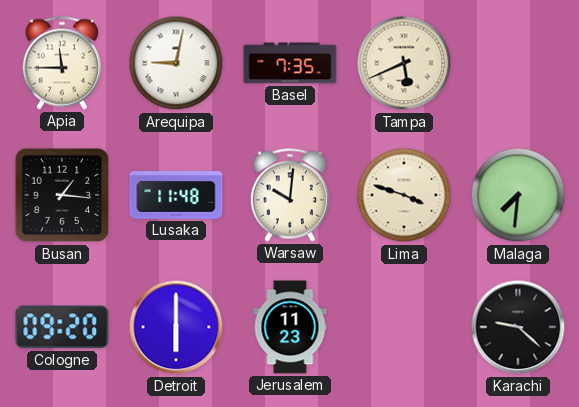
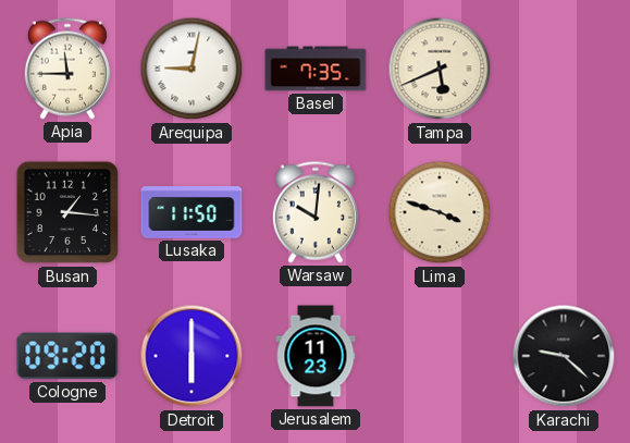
Lusaka: 11:48 -> 11:50
Malaga: 7:31 -> none
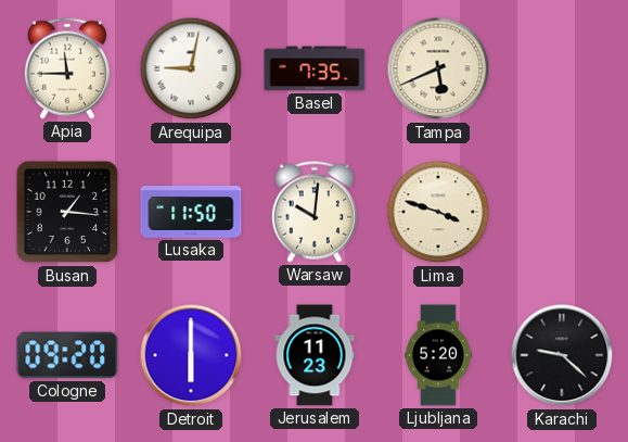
Ljubljana: none -> 5:20
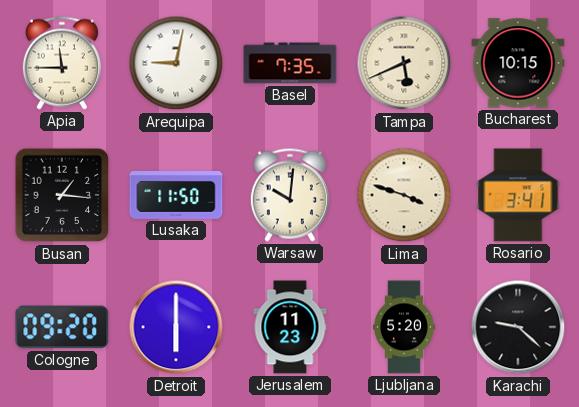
Bucharest: none -> 10:15
Rosario: none -> 3:41
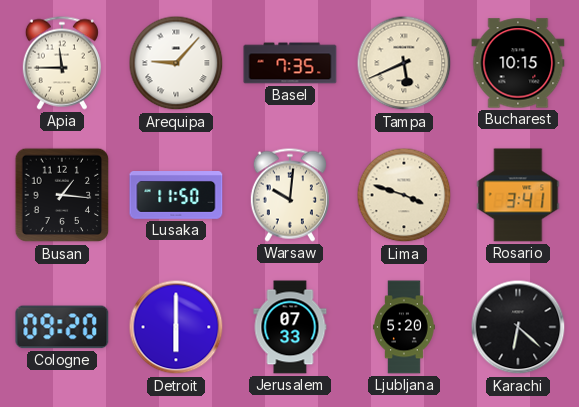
Arequipa: 9:02 -> 9:07
Jerusalem: 11:23 -> 07:33
Karachi: 9:22 -> 6:22
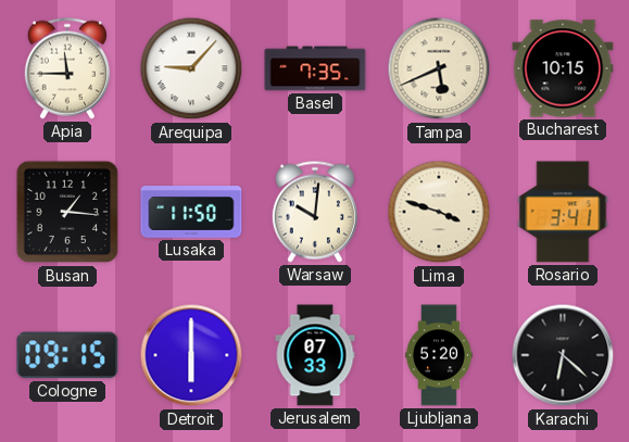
Cologne: 09:20 -> 09:15
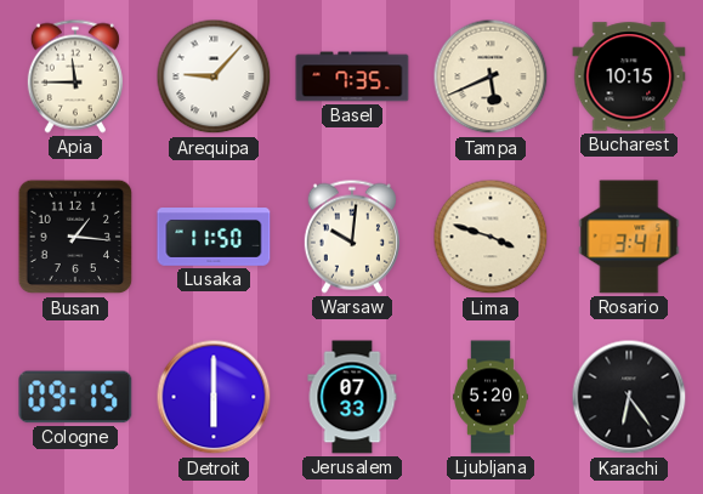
Karachi: 6:22 -> 6:24
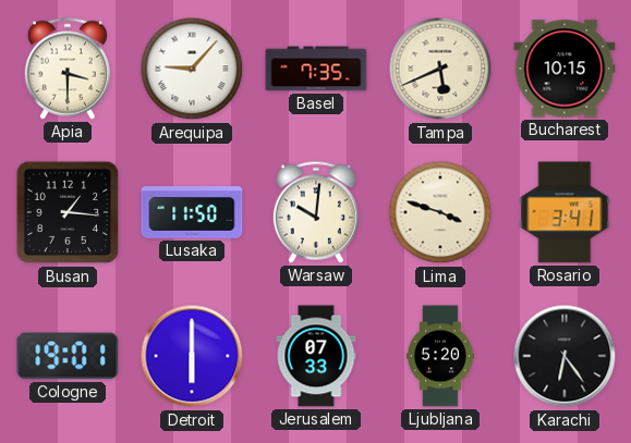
Apia: 11:45 -> 3:30
Cologne: 09:15 -> 19:01
